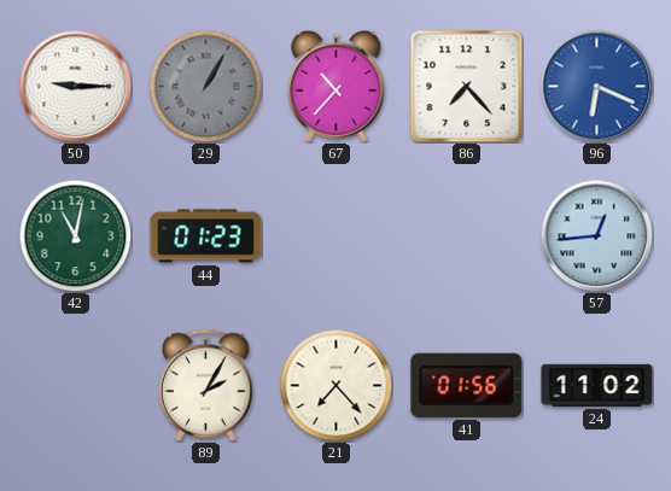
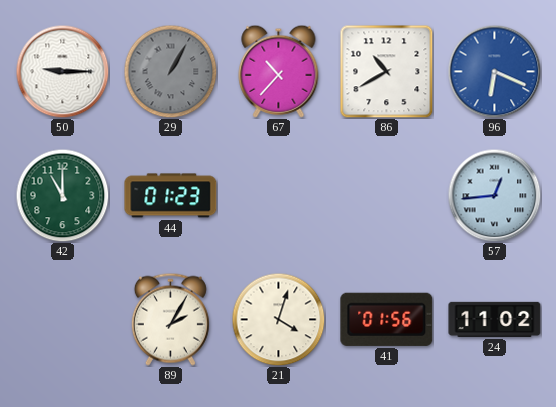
86: 7:23 -> 10:40
42: 11:02 -> 11:00
21: 7:23 -> 4:03
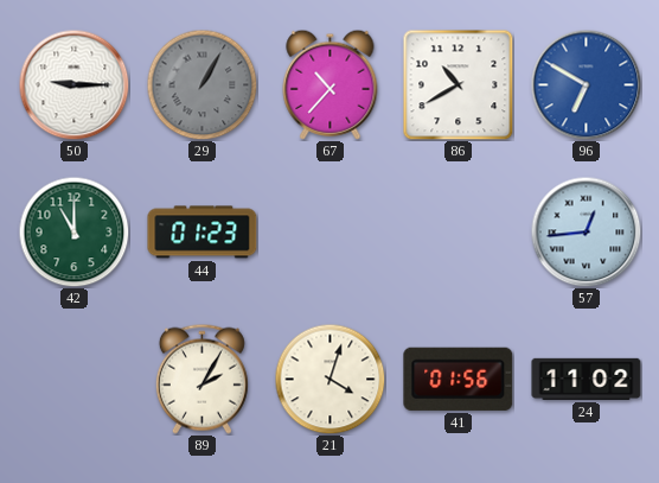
96: 6:19 -> 6:50
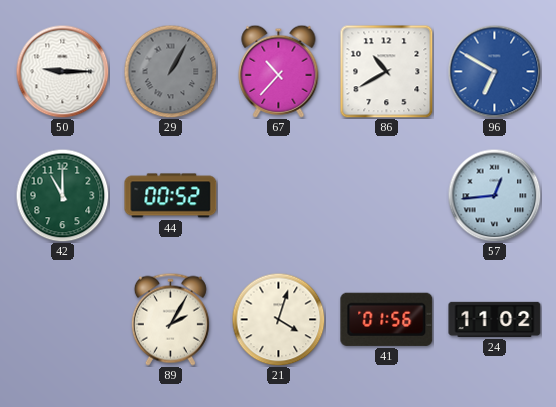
44: 01:23 -> 00:52
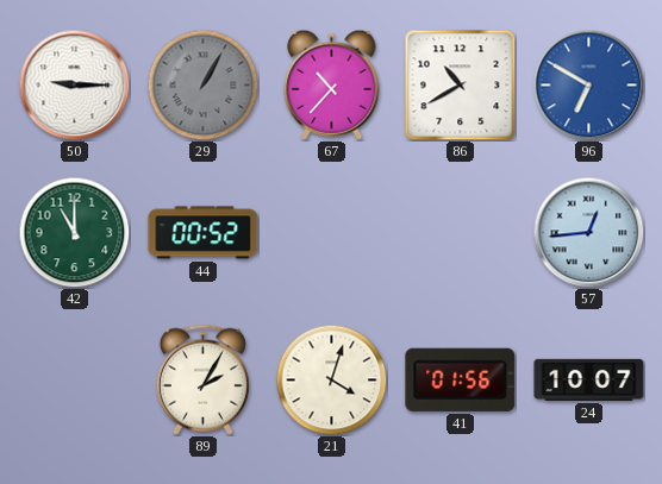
24: 11:02 -> 10:07
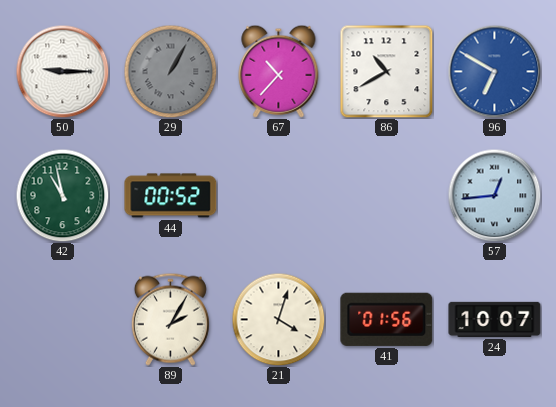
42: 11:00 -> 10:58
